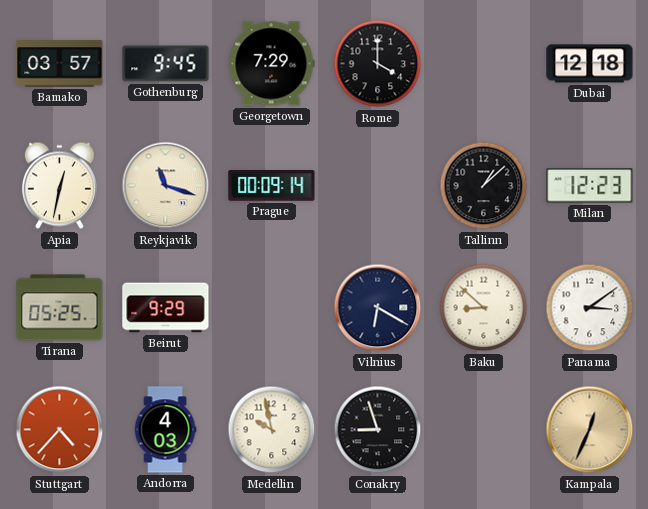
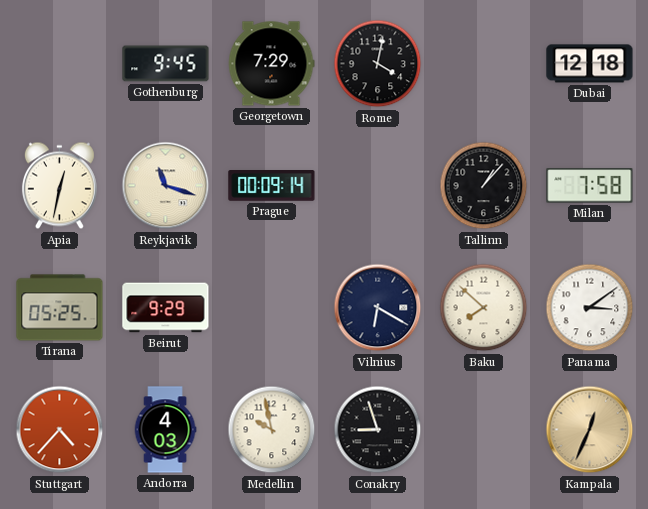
Bamako: 03:57 -> none
Rome: 4:00 -> 4:02
Tallinn: 1:08 -> 1:07
Milan: 12:23 -> 7:58
Baku: 8:52 -> 7:52
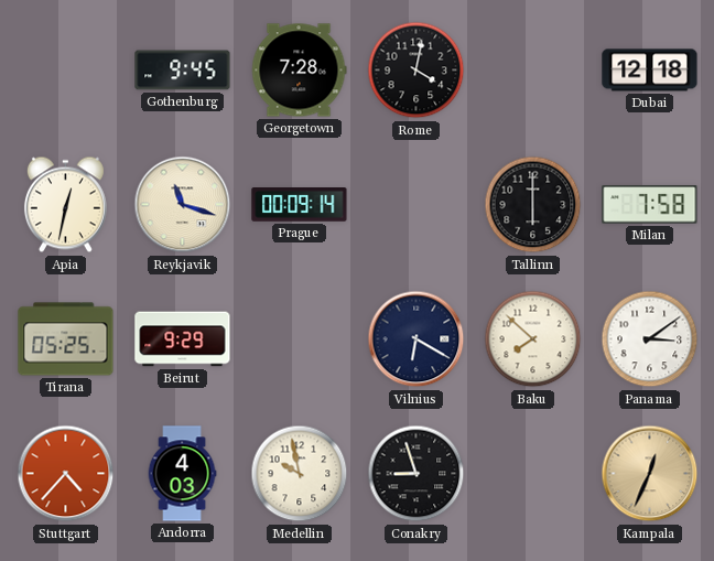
Georgetown: 7:29 -> 7:28
Tallinn: 1:07 -> 6:00
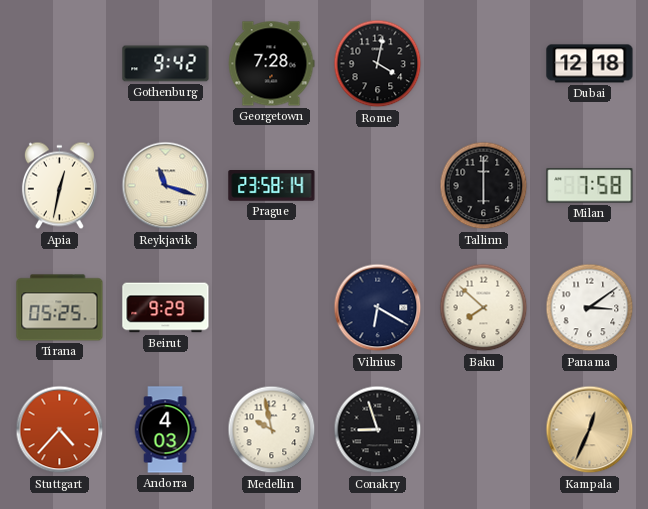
Gothenburg: 9:45 -> 9:42
Prague: 00:09 -> 23:58
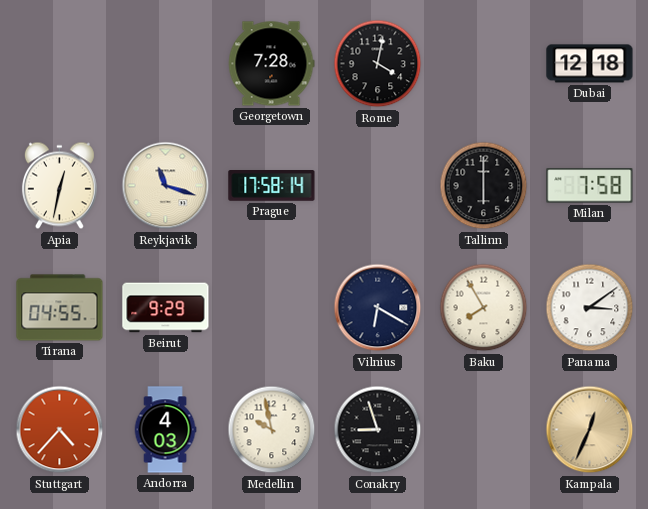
Gothenburg: 9:42 -> none
Prague: 23:58 -> 17:58
Tirana: 05:25 -> 04:55
Baku: 7:52 -> 7:55
